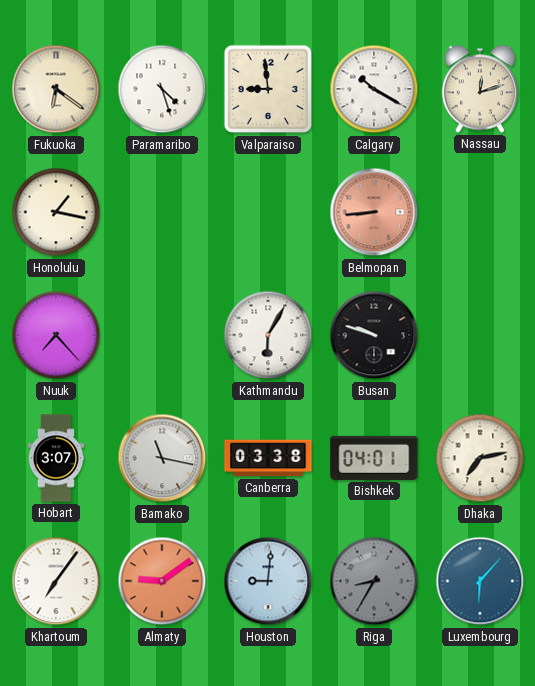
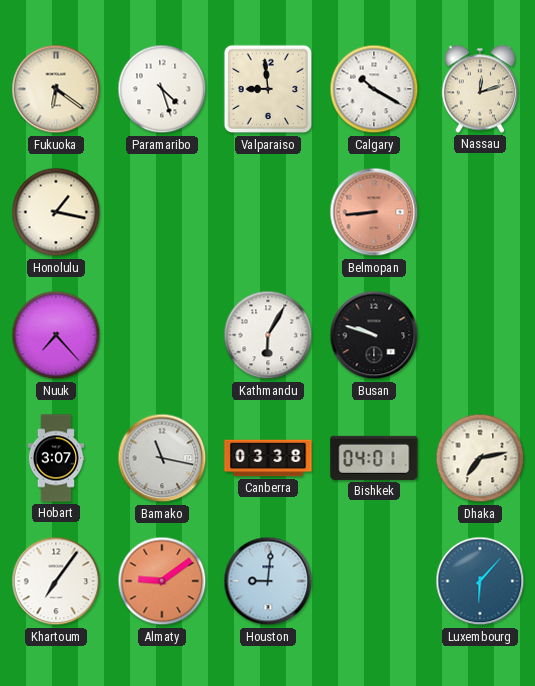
Riga: 8:35 -> none
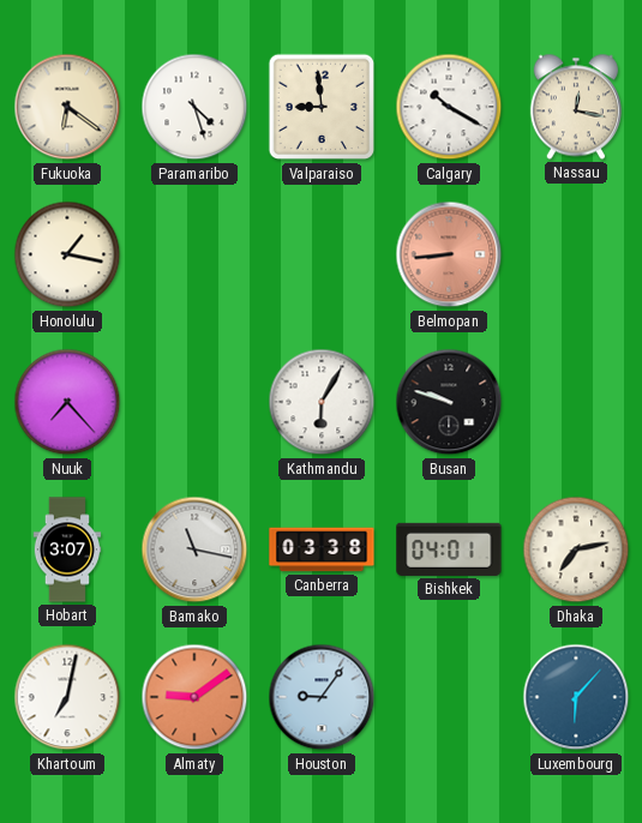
Nassau: 12:12 -> 12:17
Khartoum: 7:06 -> 7:02
Houston: 9:01 -> 9:06
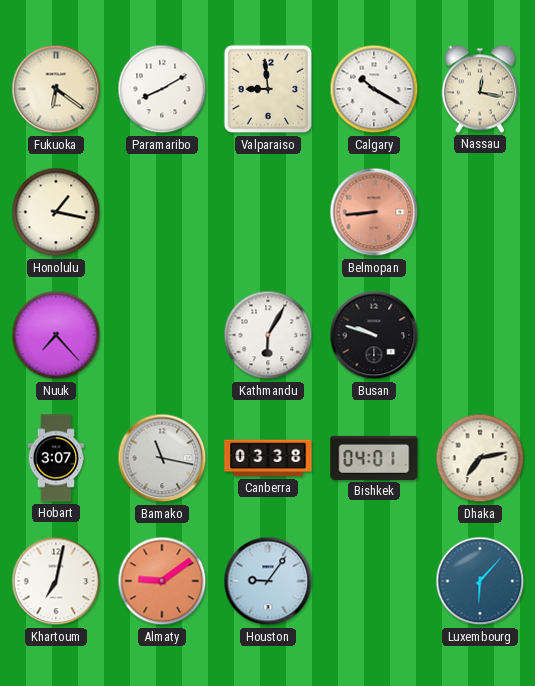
Paramaribo: 4:27 -> 8:10
